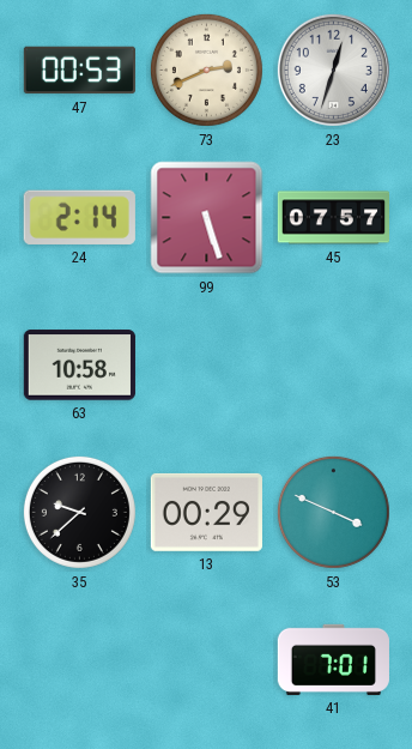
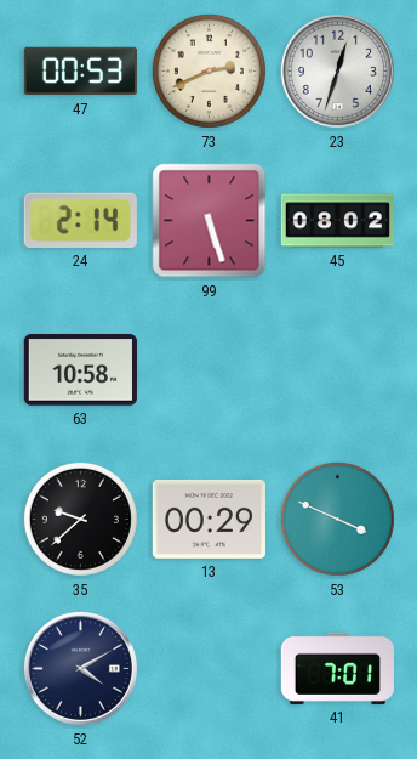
45: 07:57 -> 08:02
52: none -> 4:10
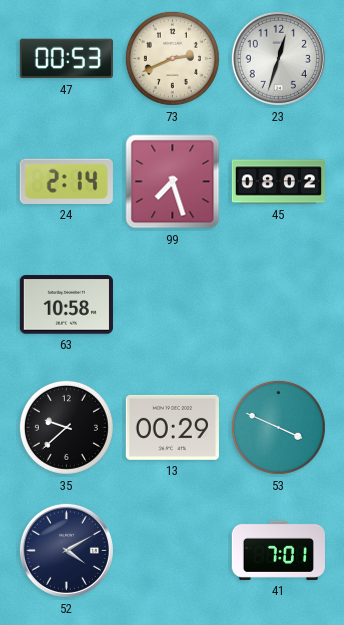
99: 5:27 -> 7:27
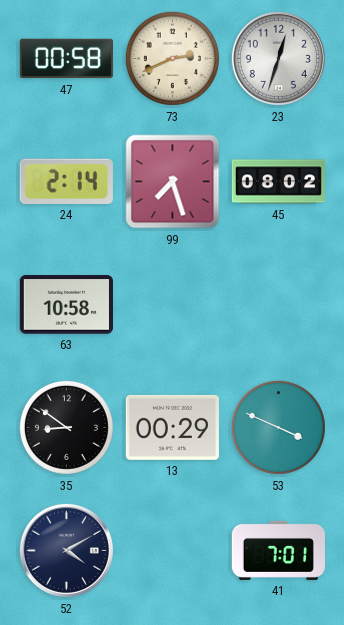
47: 00:53 -> 00:58
35: 9:38 -> 8:51
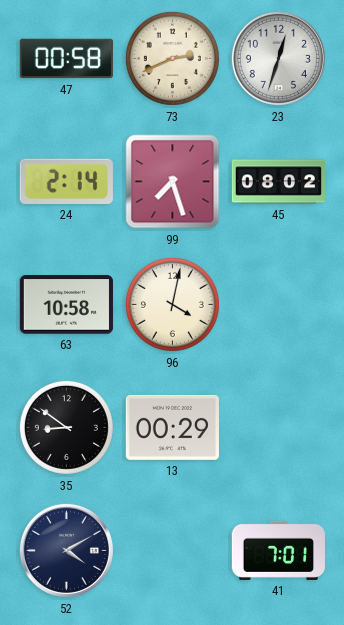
96: none -> 4:02
53: 3:49 -> none
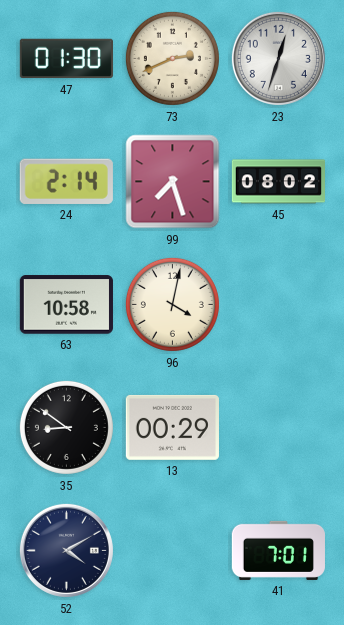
47: 00:58 -> 01:30
